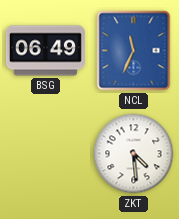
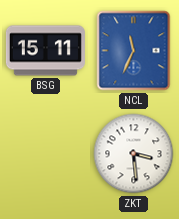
BSG: 06:49 -> 15:11
ZKT: 4:29 -> 3:29
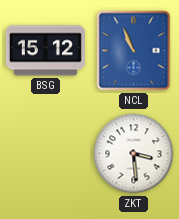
BSG: 15:11 -> 15:12
NCL: 11:34 -> 10:56
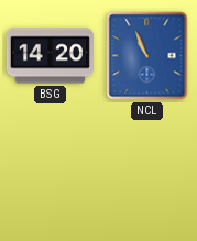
BSG: 15:12 -> 14:20
ZKT: 3:29 -> none
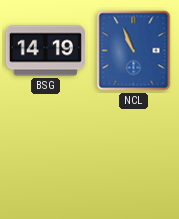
BSG: 14:20 -> 14:19
